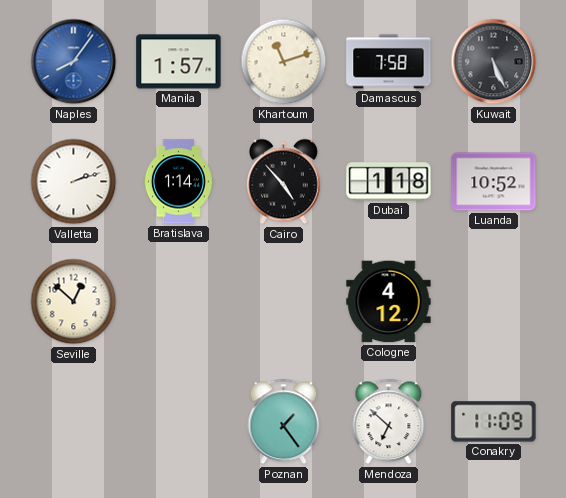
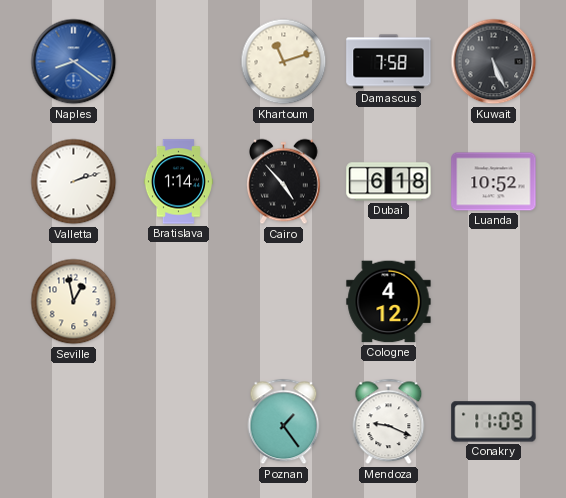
Naples: 8:06 -> 8:21
Manila: 1:57 -> none
Dubai: 1:18 -> 6:18
Seville: 12:52 -> 12:58
Mendoza: 6:52 -> 9:19
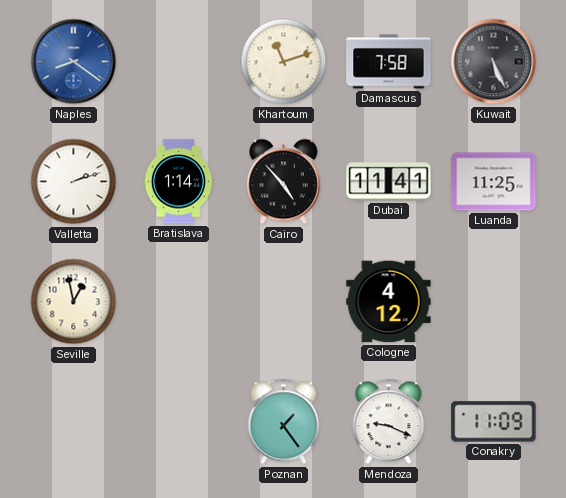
Dubai: 6:18 -> 11:41
Luanda: 10:52 -> 11:25
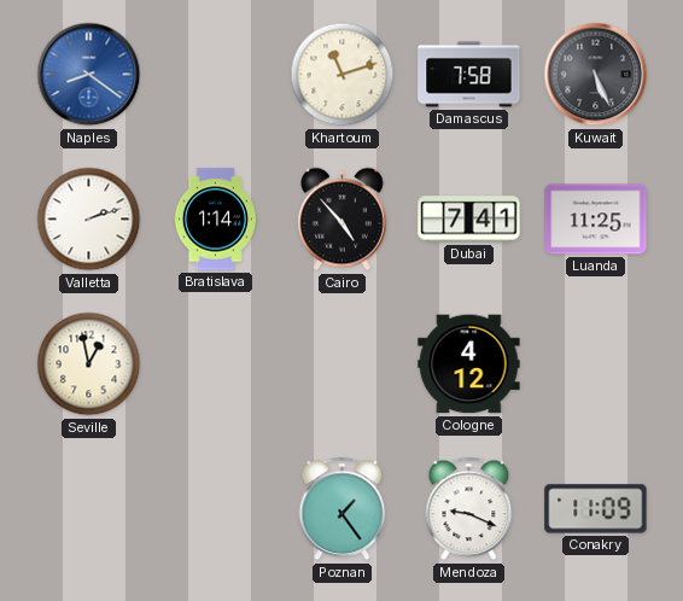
Dubai: 11:41 -> 7:41
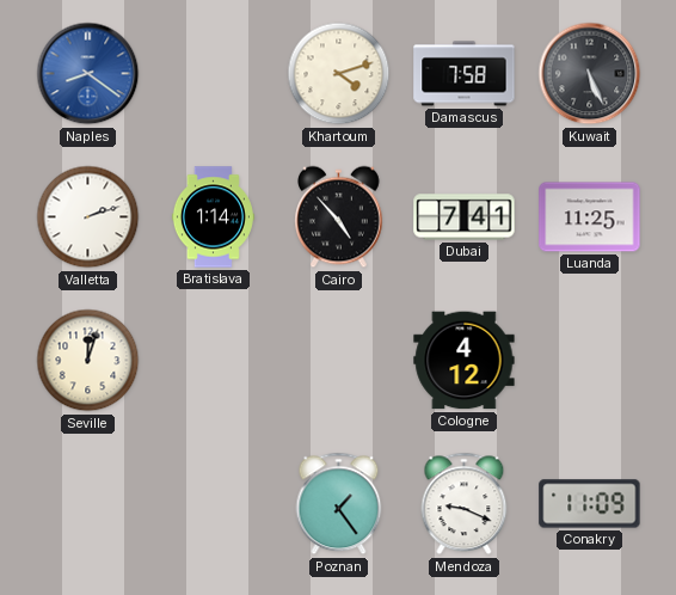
Khartoum: 11:12 -> 4:12
Seville: 12:58 -> 12:03
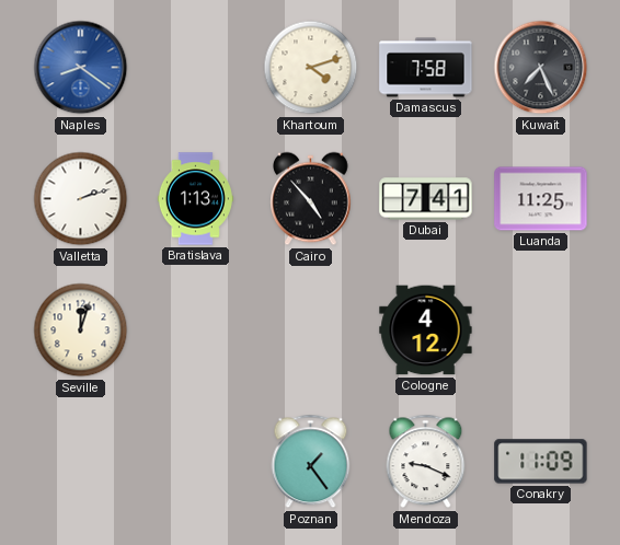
Kuwait: 5:26 -> 7:26
Bratislava: 1:14 -> 1:13
